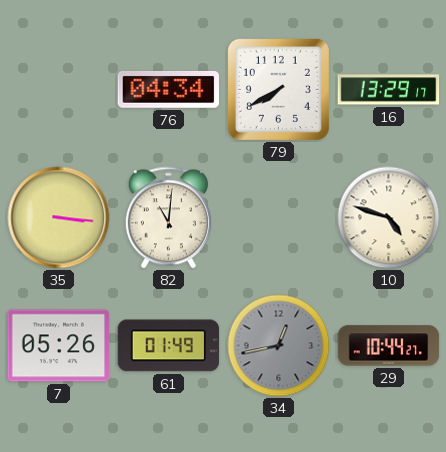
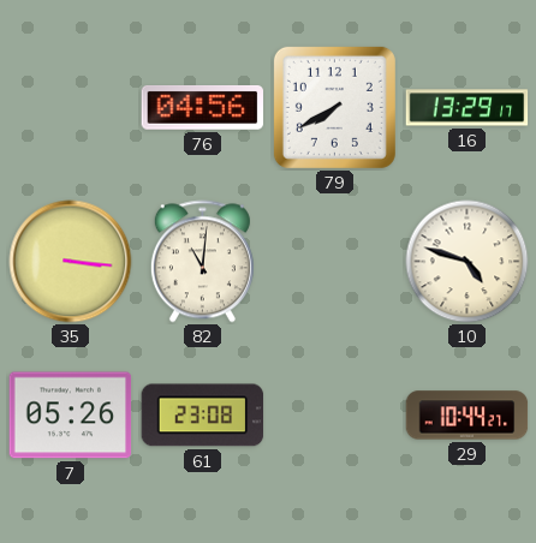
76: 04:34 -> 04:56
61: 01:49 -> 23:08
34: 12:43 -> none
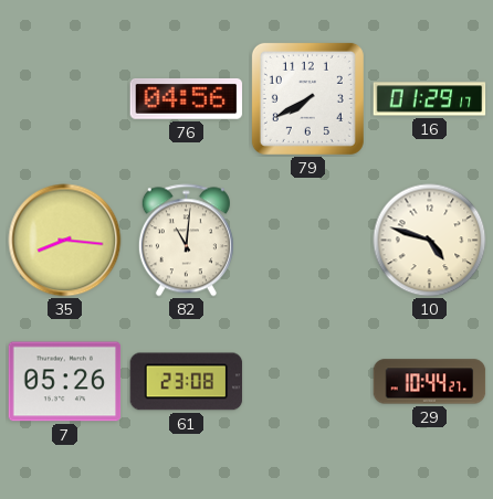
16: 13:29 -> 01:29
35: 3:16 -> 8:16
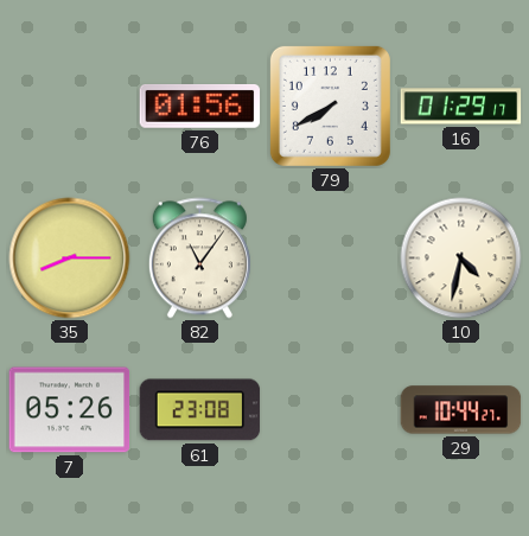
76: 04:56 -> 01:56
35: 8:16 -> 8:15
82: 11:01 -> 11:06
10: 4:48 -> 4:32
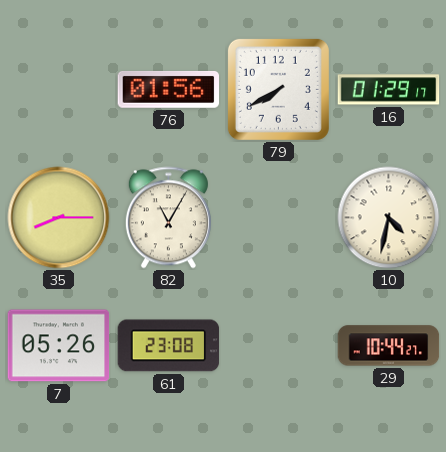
82: 11:06 -> 11:05
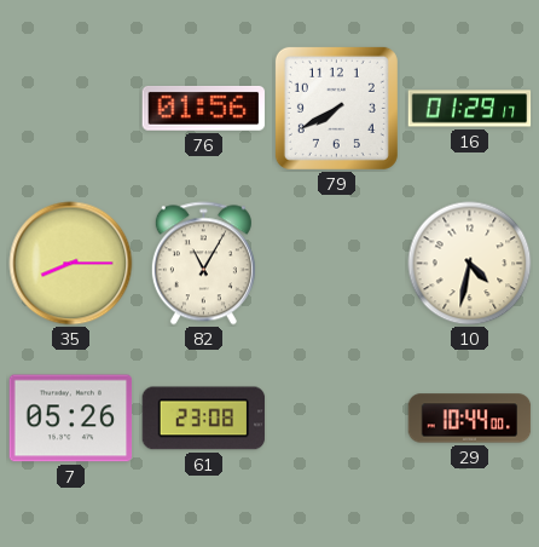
29: 10:44:27 -> 10:44:00
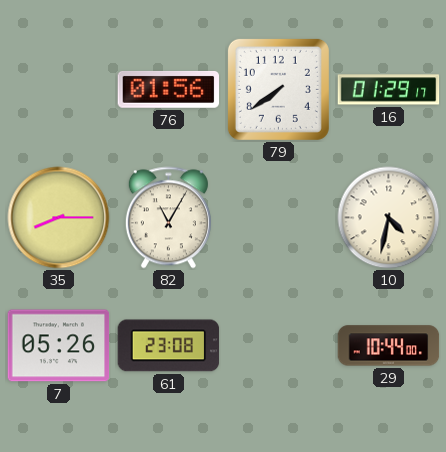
79: 7:40 -> 7:39
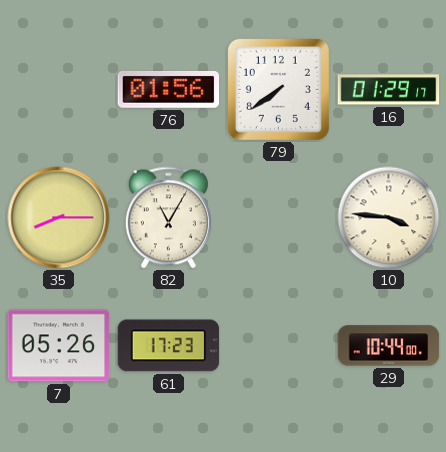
10: 4:32 -> 3:46
61: 23:08 -> 17:23
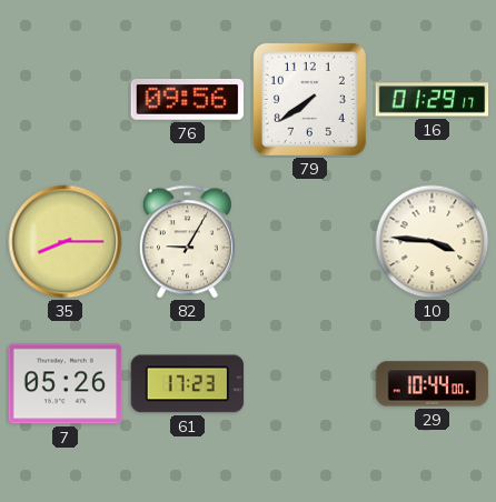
76: 01:56 -> 09:56
82: 11:05 -> 9:05
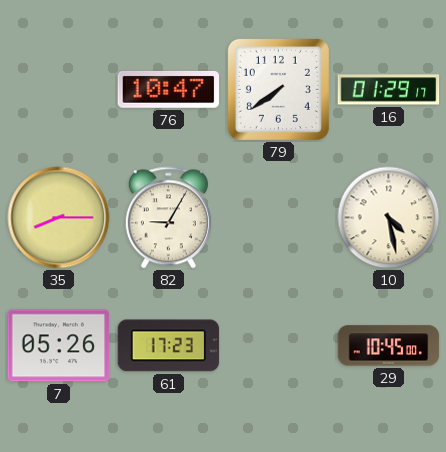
76: 09:56 -> 10:47
10: 3:46 -> 4:28
29: 10:44 -> 10:45
